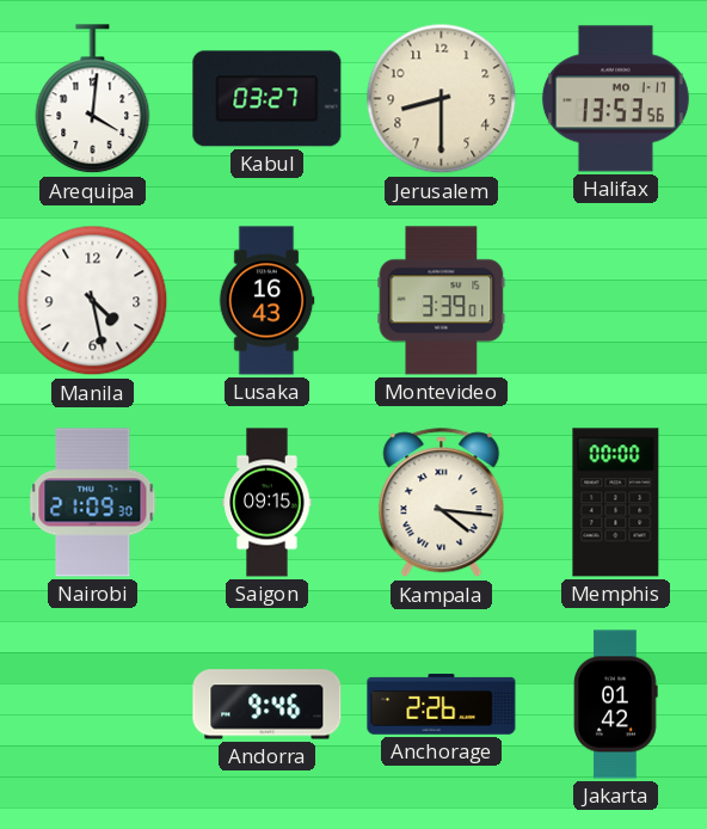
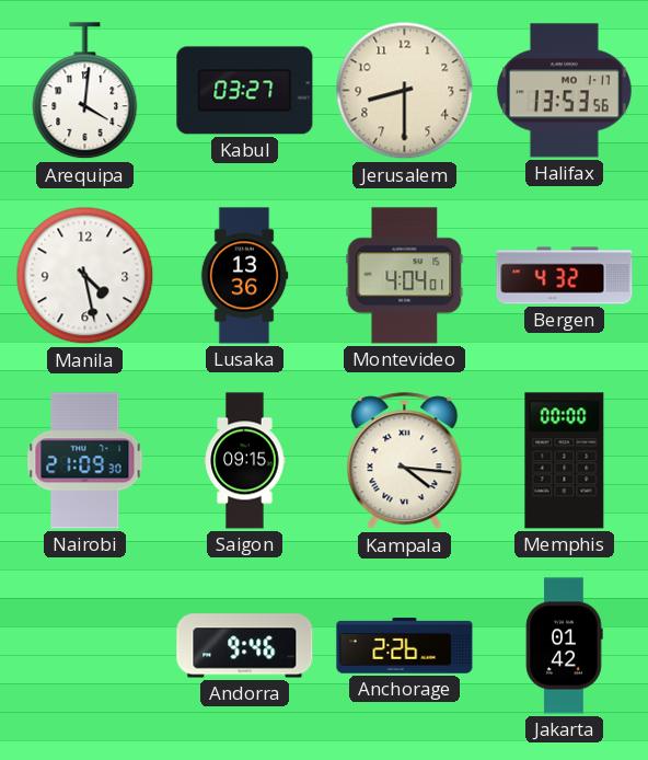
Lusaka: 16:43 -> 13:36
Montevideo: 3:39 -> 4:04
Bergen: none -> 4:32
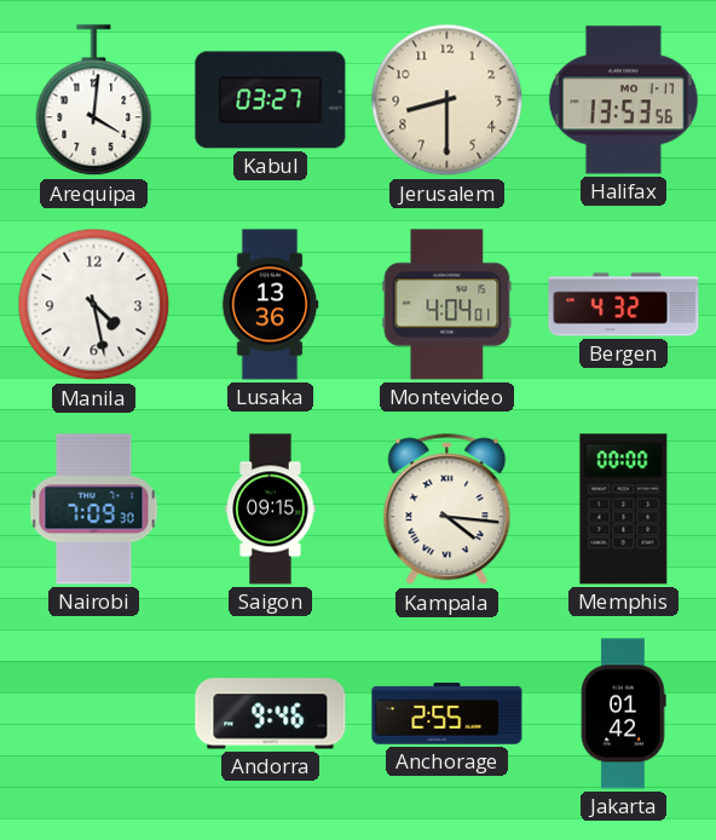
Nairobi: 21:09 -> 7:09
Anchorage: 2:26 -> 2:55
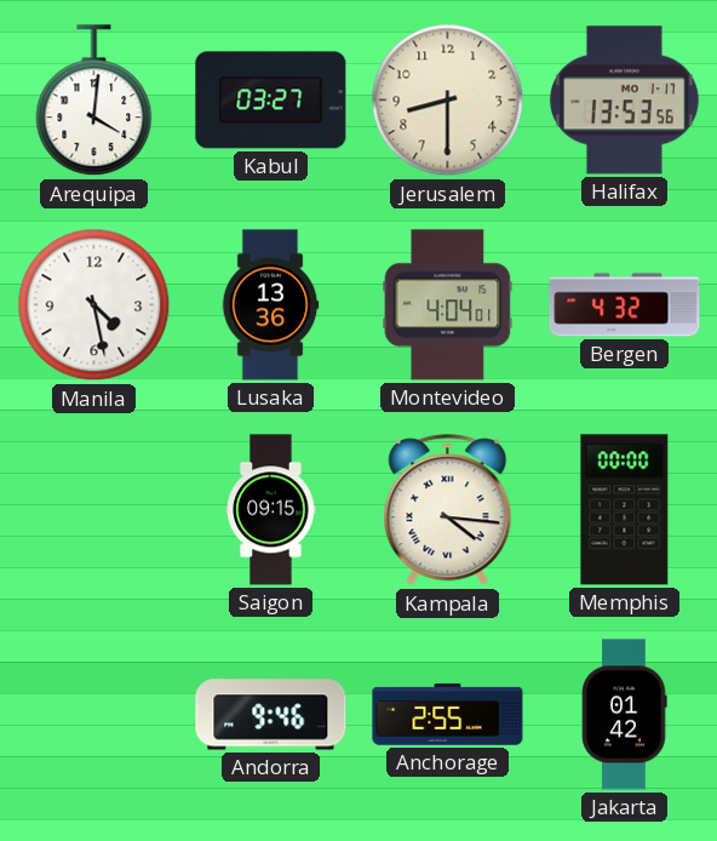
Nairobi: 7:09 -> none
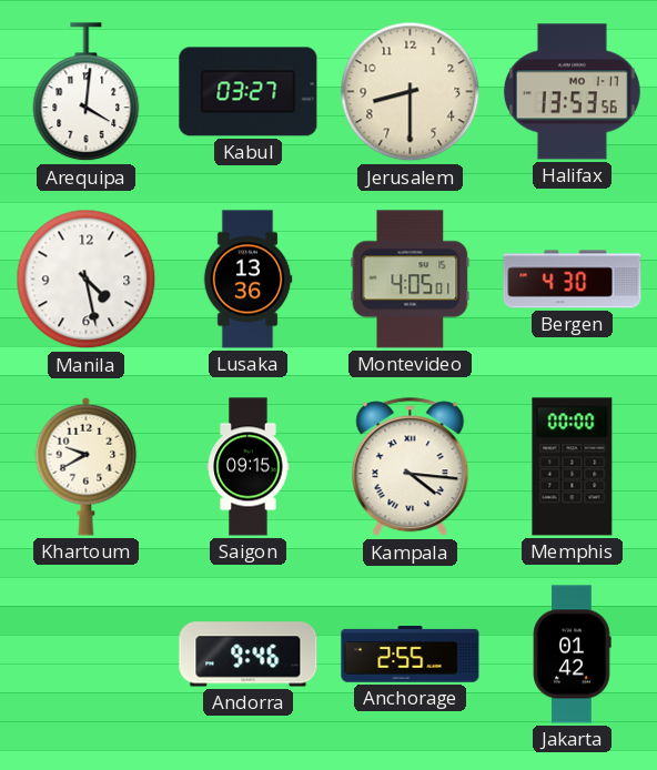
Montevideo: 4:04 -> 4:05
Bergen: 4:32 -> 4:30
Khartoum: none -> 9:40
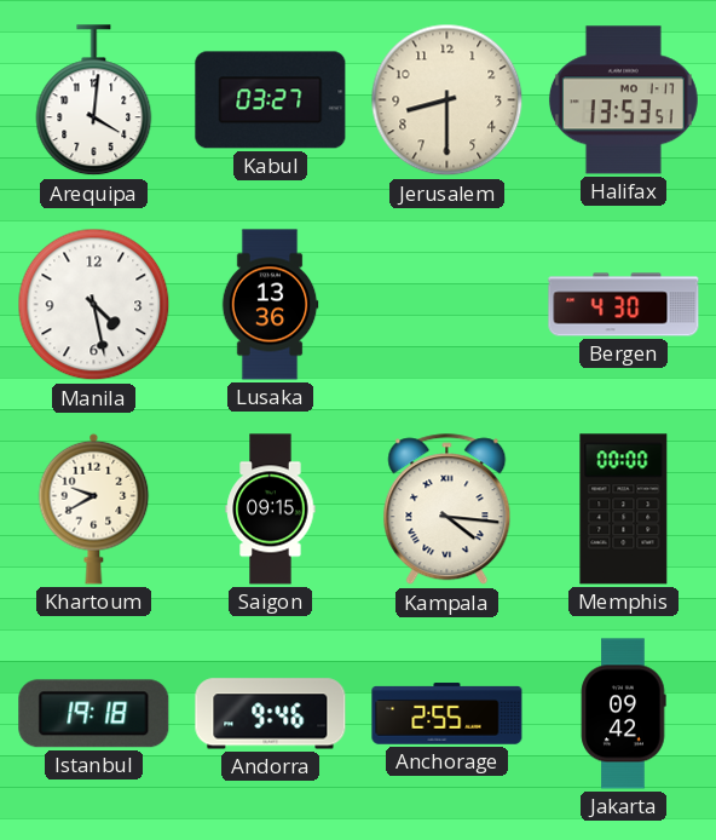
Halifax: 13:53:56 -> 13:53:51
Montevideo: 4:05 -> none
Istanbul: none -> 19:18
Jakarta: 01:42 -> 09:42
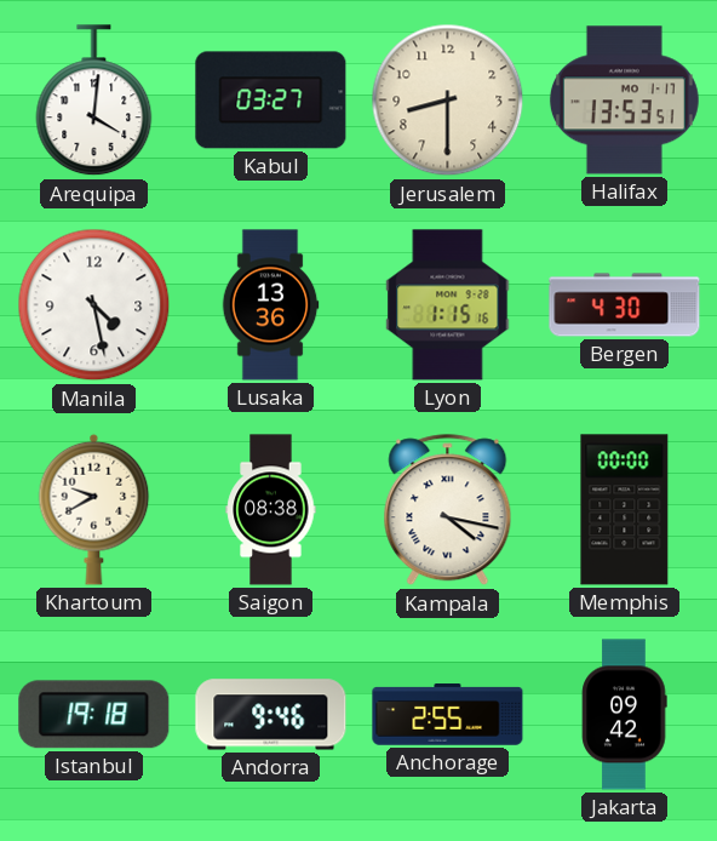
Lyon: none -> 1:15
Saigon: 09:15 -> 08:38
Kampala: 4:16 -> 4:17
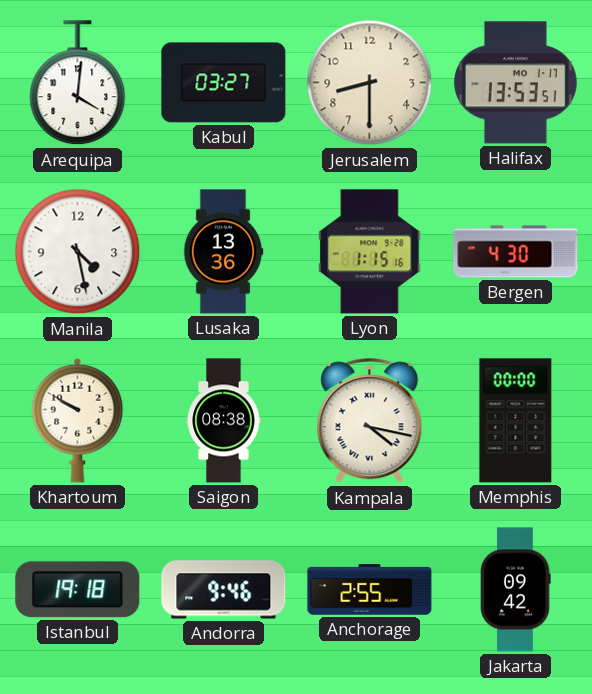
Khartoum: 9:40 -> 9:50
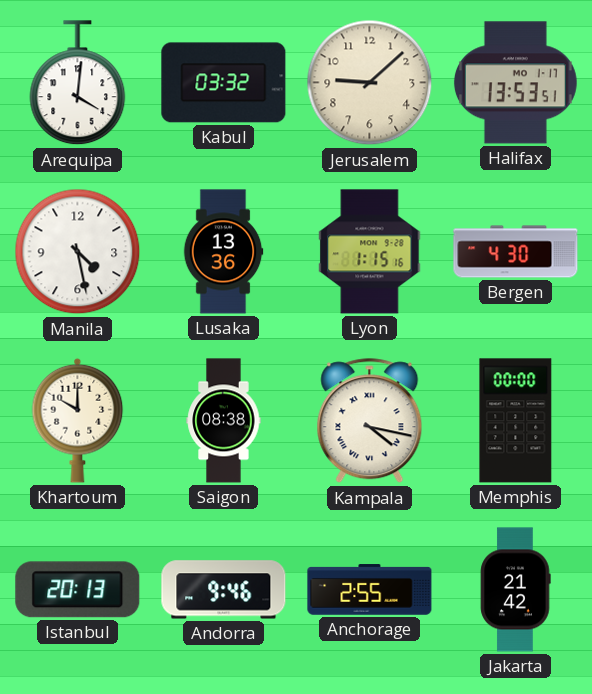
Kabul: 03:27 -> 03:32
Jerusalem: 8:30 -> 9:08
Khartoum: 9:50 -> 10:00
Istanbul: 19:18 -> 20:13
Jakarta: 09:42 -> 21:42
